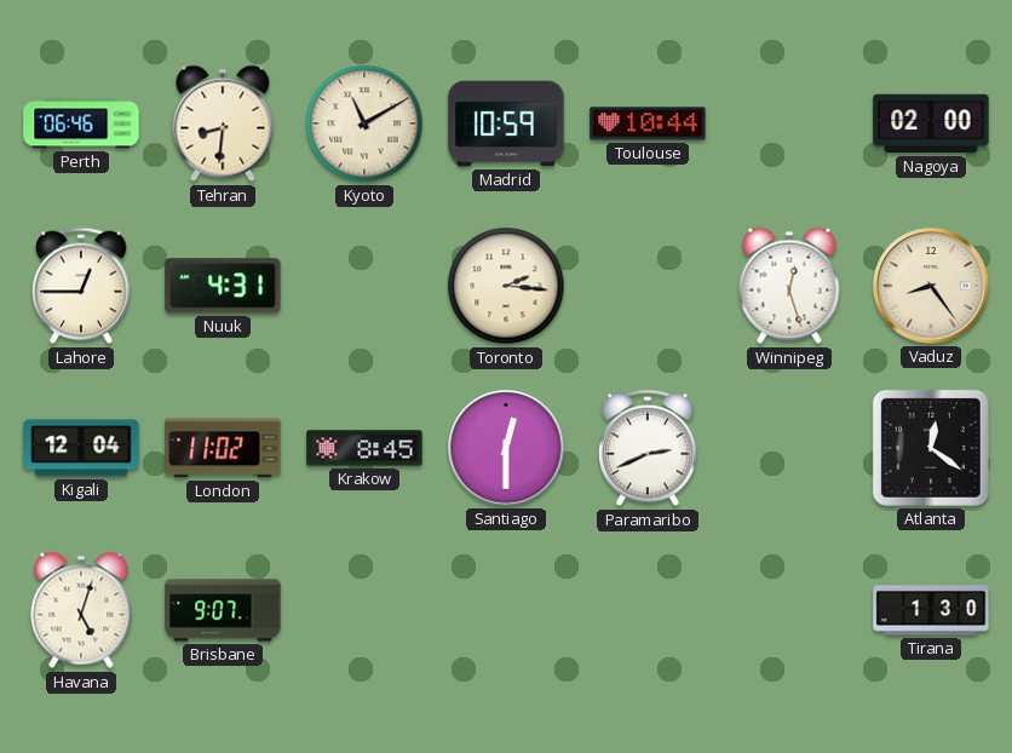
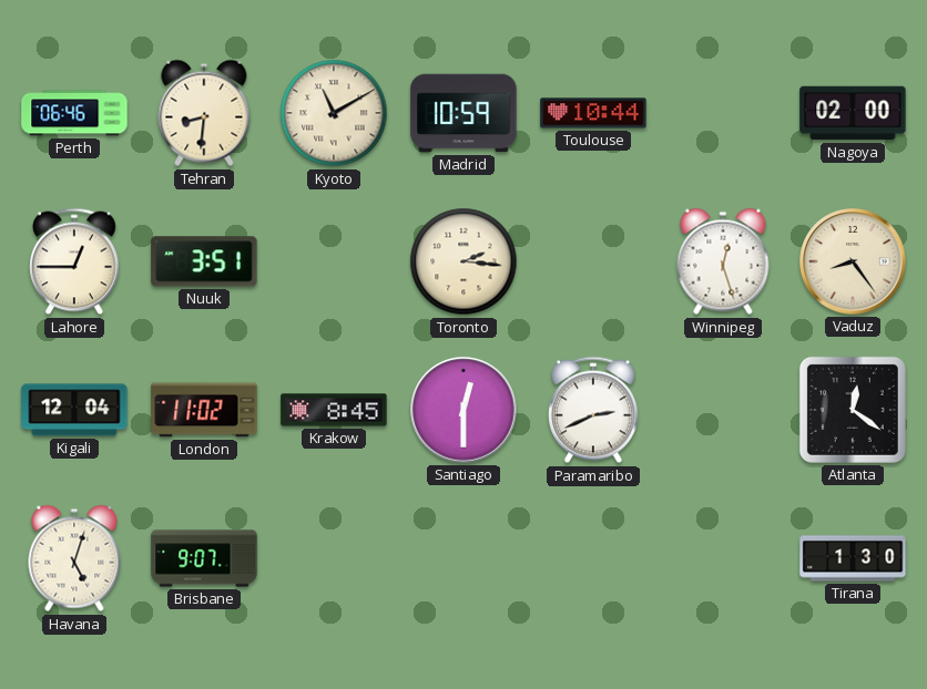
Nuuk: 4:31 -> 3:51
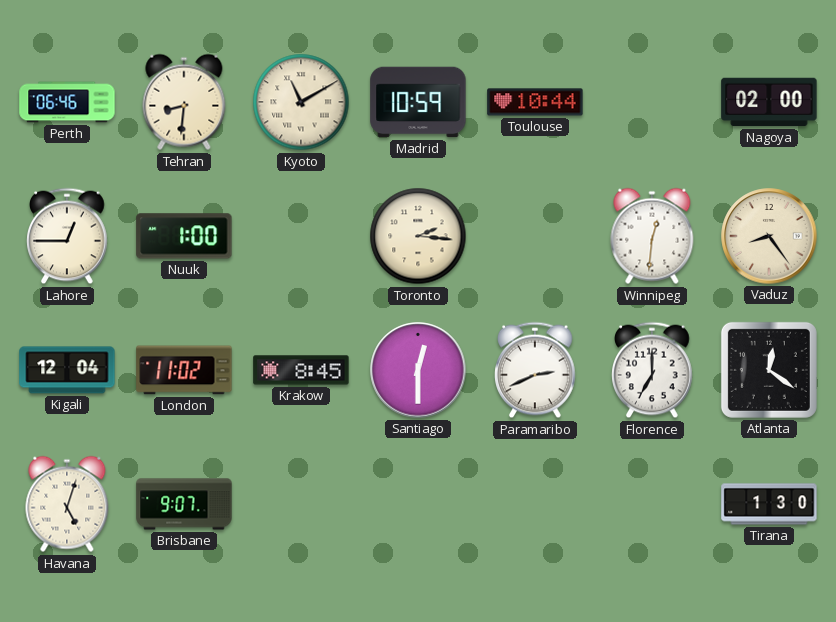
Nuuk: 3:51 -> 1:00
Winnipeg: 12:27 -> 12:31
Florence: none -> 7:00
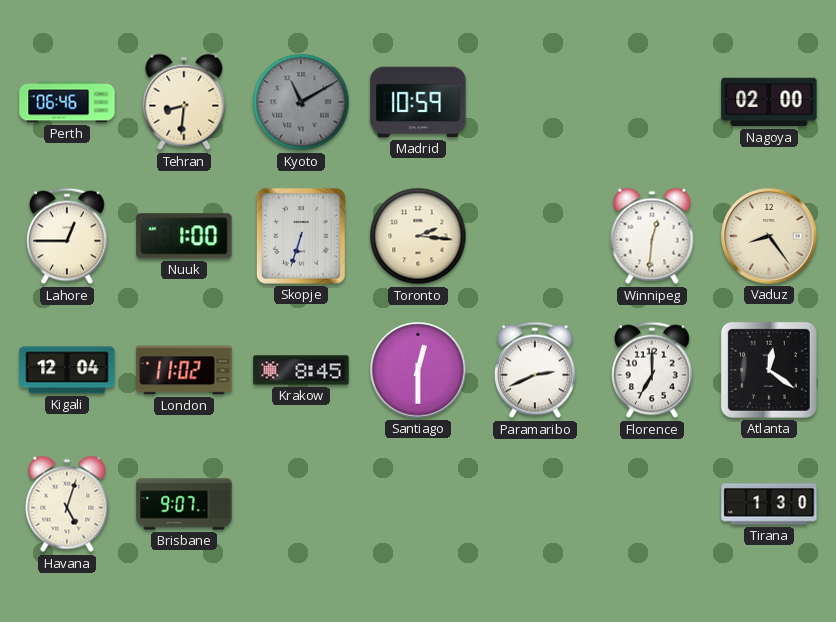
Kyoto dial: cream -> grey
Toulouse: 10:44 -> none
Skopje: none -> 6:33
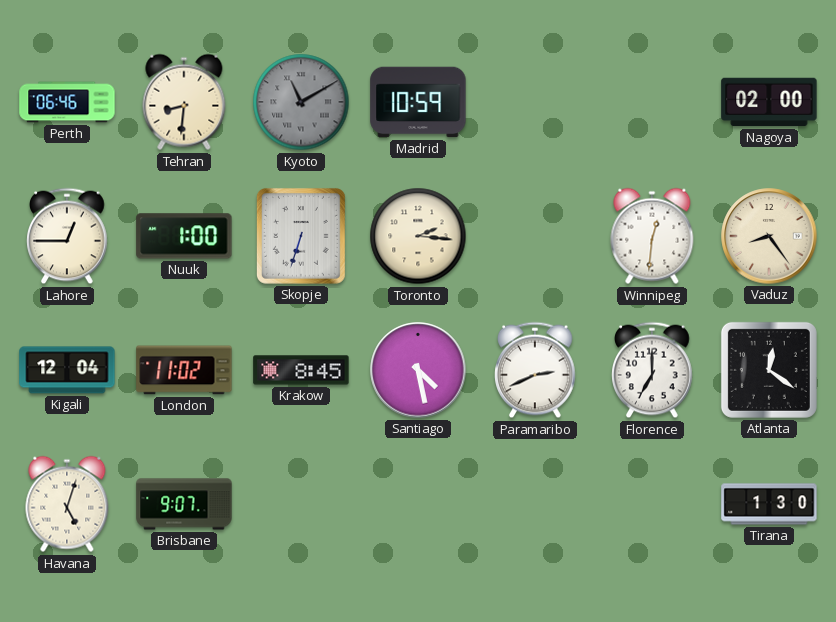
Santiago: 12:30 -> 4:28
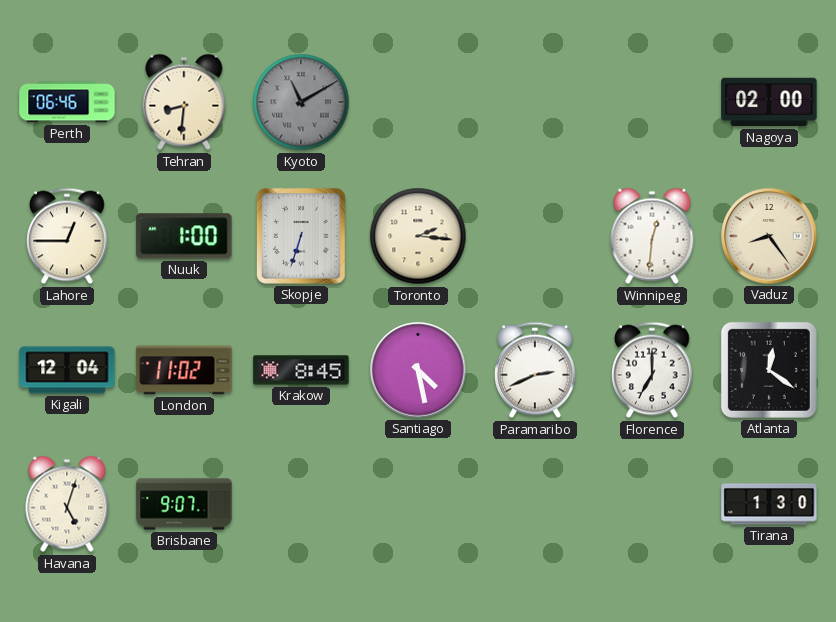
Madrid: 10:59 -> none
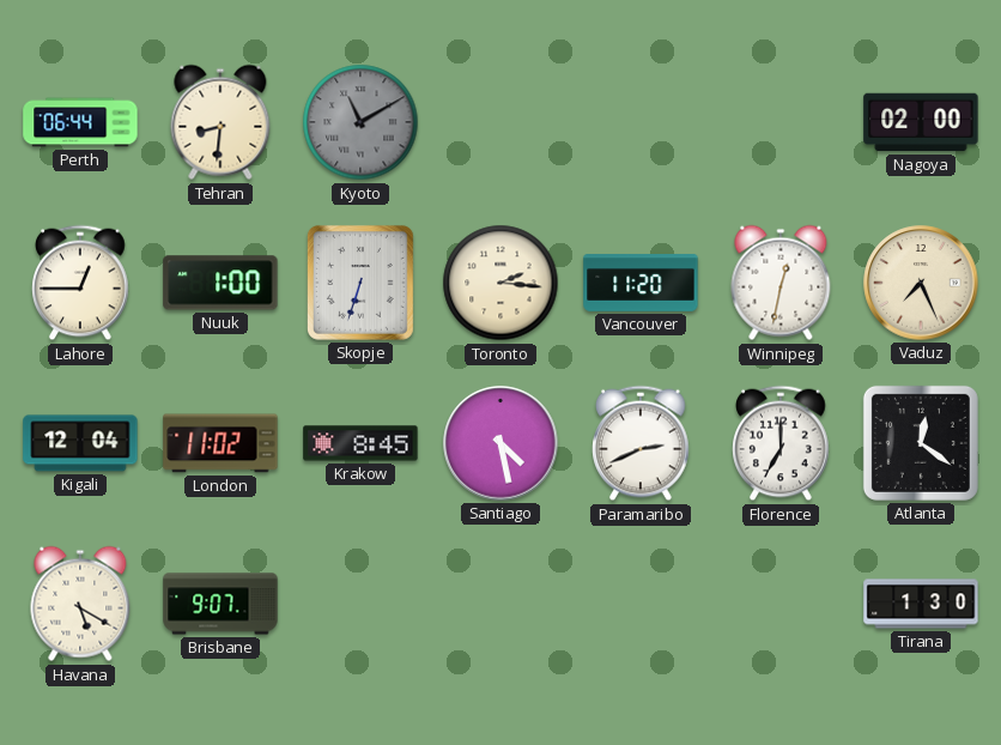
Perth: 06:46 -> 06:44
Vancouver: none -> 11:20
Winnipeg: 12:31 -> 12:32
Vaduz: 8:24 -> 7:26
Havana: 5:03 -> 5:20
